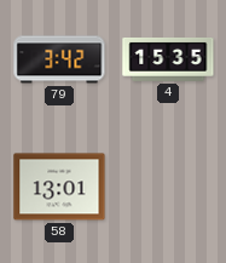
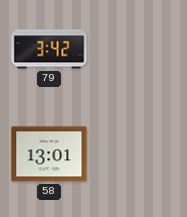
4: 15:35 -> none
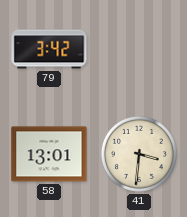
41: none -> 3:31
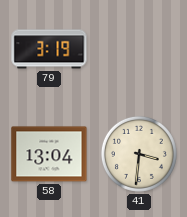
79: 3:42 -> 3:19
58: 13:01 -> 13:04
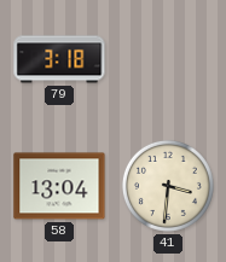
79: 3:19 -> 3:18
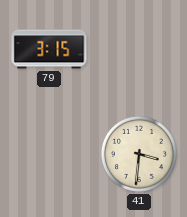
79: 3:18 -> 3:15
58: 13:04 -> none
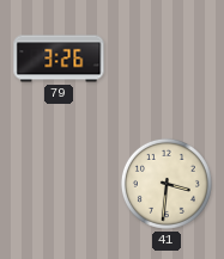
79: 3:15 -> 3:26
